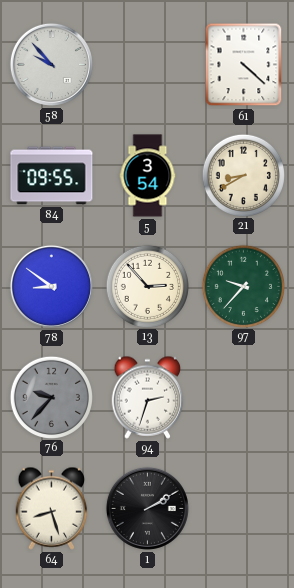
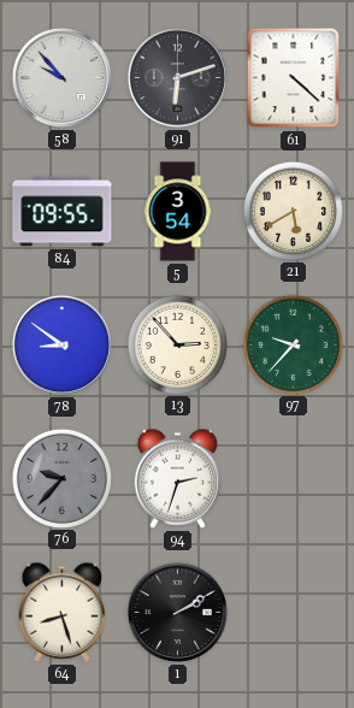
91: none -> 6:12
21: 8:40 -> 5:40
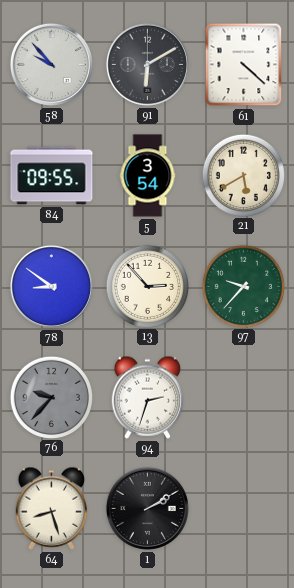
91: 6:12 -> 6:10
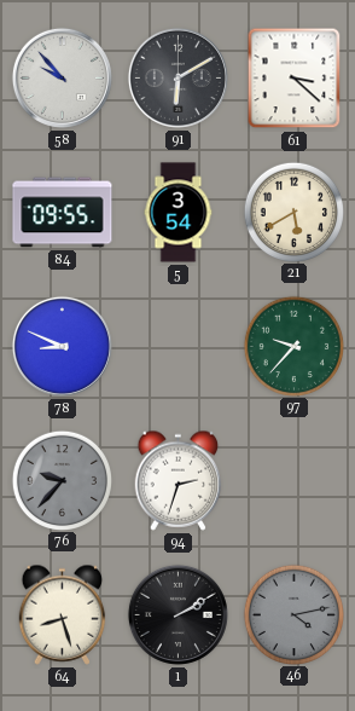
61: 4:22 -> 3:22
78: 8:51 -> 8:49
13: 2:53 -> none
46: none -> 4:13
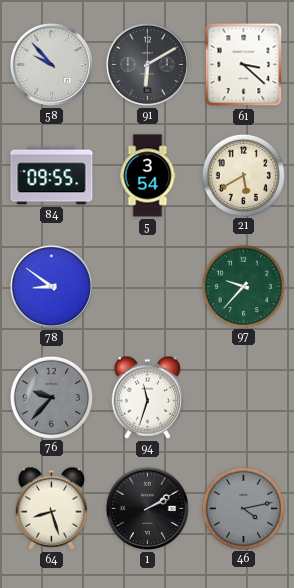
78: 8:49 -> 8:51
94: 2:33 -> 11:33
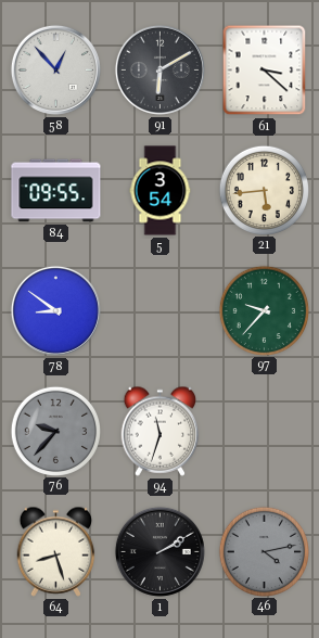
58: 9:53 -> 12:53
21: 5:40 -> 5:44
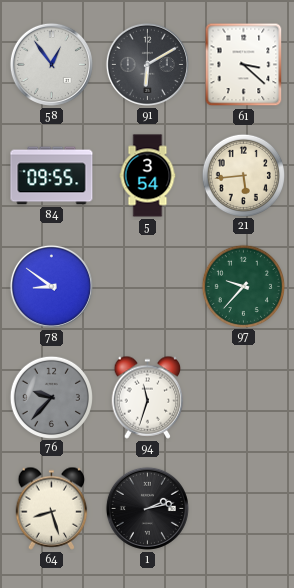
58: 12:53 -> 12:54
1: 2:10 -> 2:13
46: 4:13 -> none
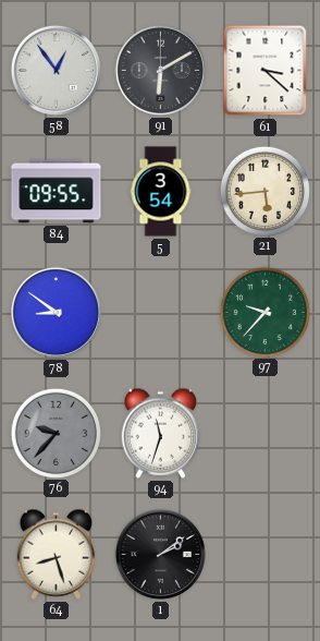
1: 2:13 -> 2:09
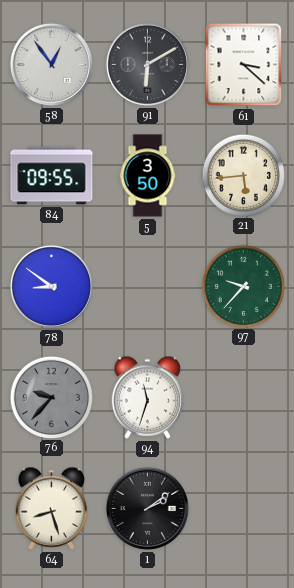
5: 3:54 -> 3:50
